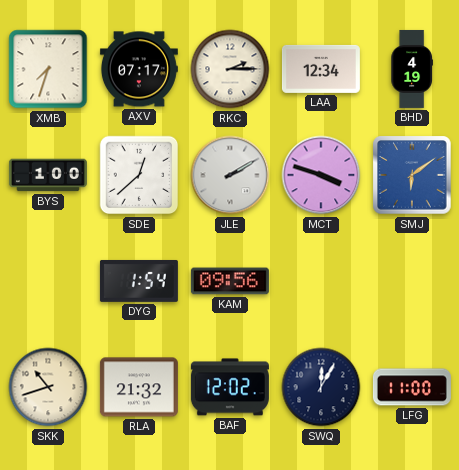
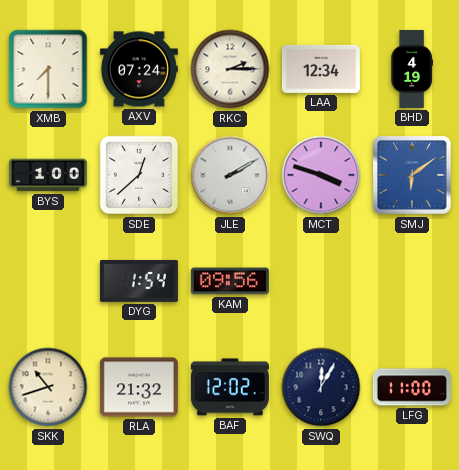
XMB: 7:33 -> 7:30
AXV: 07:17 -> 07:24
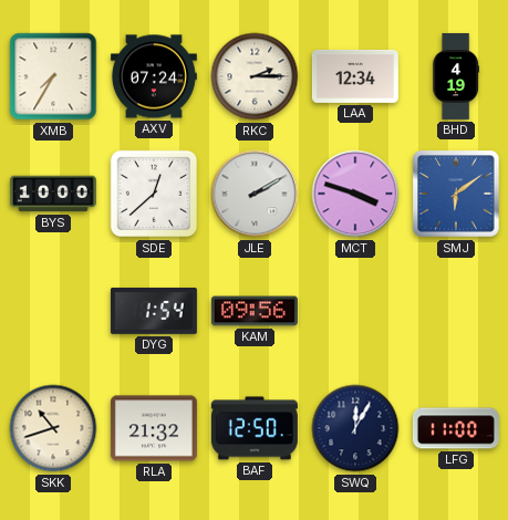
XMB: 7:30 -> 7:35
BYS: 1:00 -> 10:00
BAF: 12:02 -> 12:50
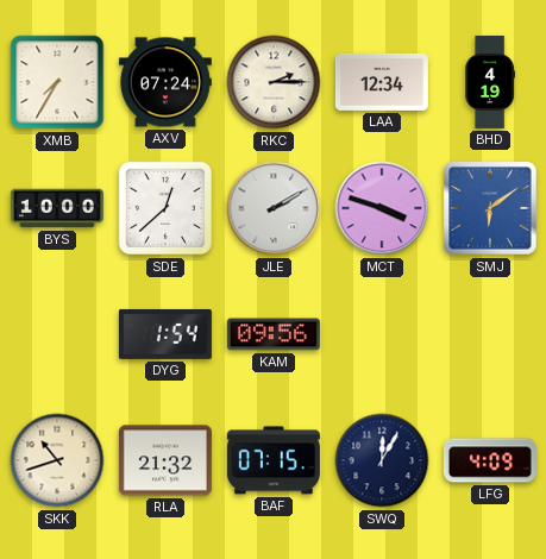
BAF: 12:50 -> 07:15
LFG: 11:00 -> 4:09
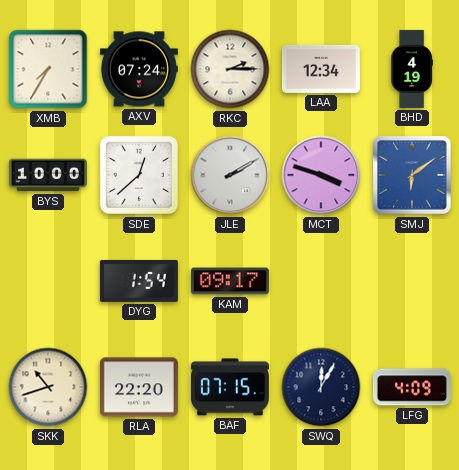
KAM: 09:56 -> 09:17
RLA: 21:32 -> 22:20
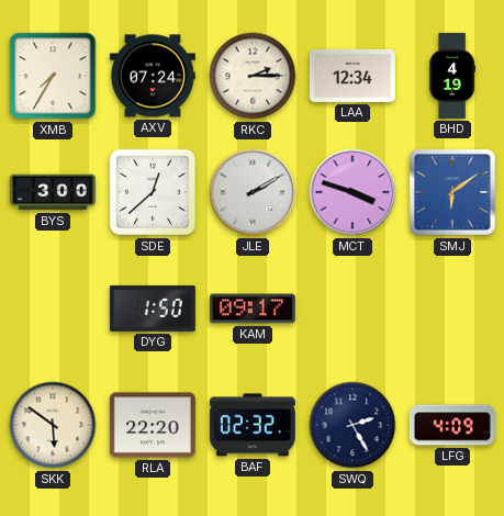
BYS: 10:00 -> 3:00
DYG: 1:54 -> 1:50
SKK: 10:42 -> 5:51
BAF: 07:15 -> 02:32
SWQ: 12:05 -> 2:25
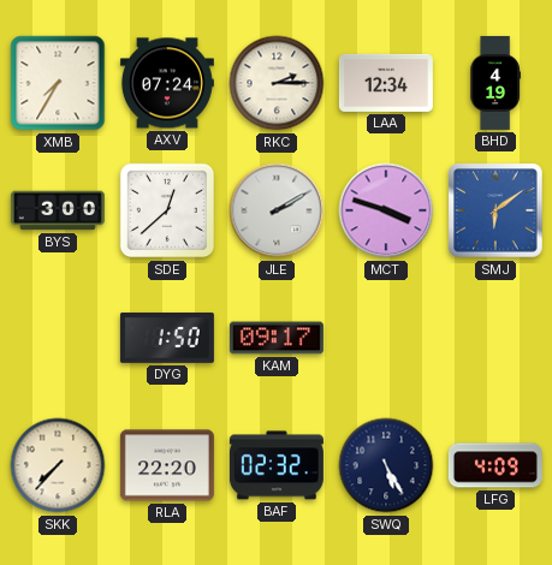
SKK: 5:51 -> 7:37
SWQ: 2:25 -> 5:25
